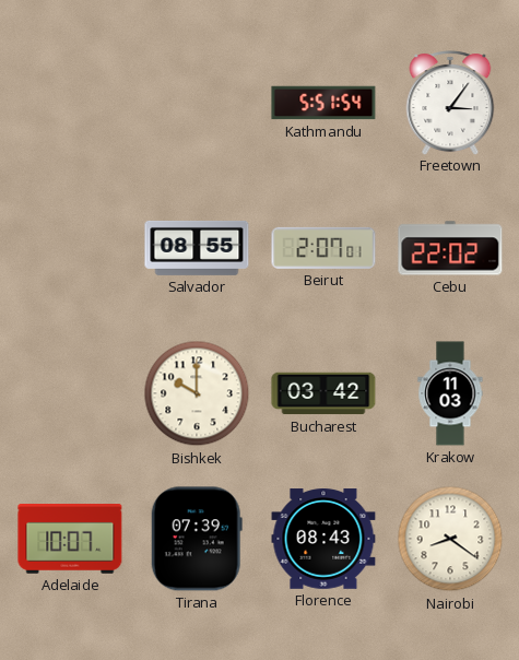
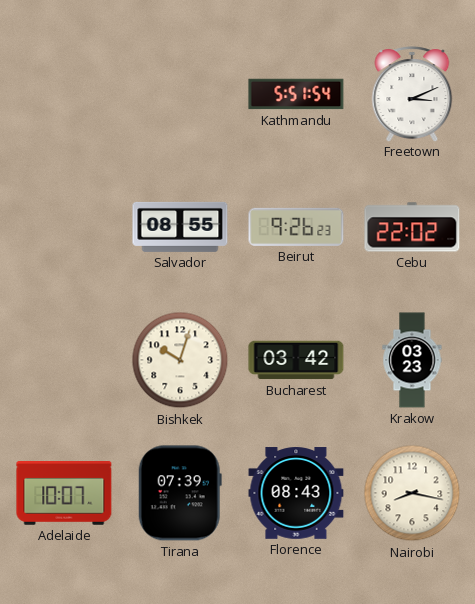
Freetown: 3:06 -> 3:11
Beirut: 2:07 -> 9:26
Bishkek: 10:00 -> 10:03
Krakow: 11:03 -> 03:23
Nairobi: 8:21 -> 8:17
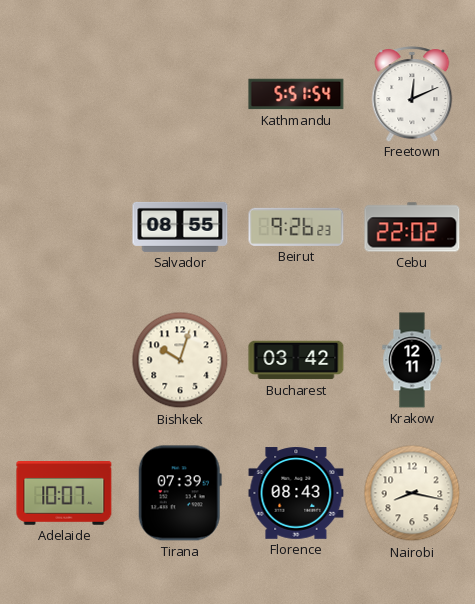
Freetown: 3:11 -> 12:11
Krakow: 03:23 -> 12:11
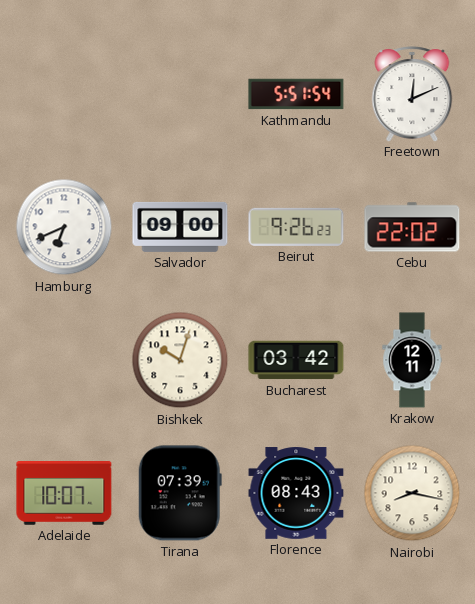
Hamburg: none -> 6:41
Salvador: 08:55 -> 09:00
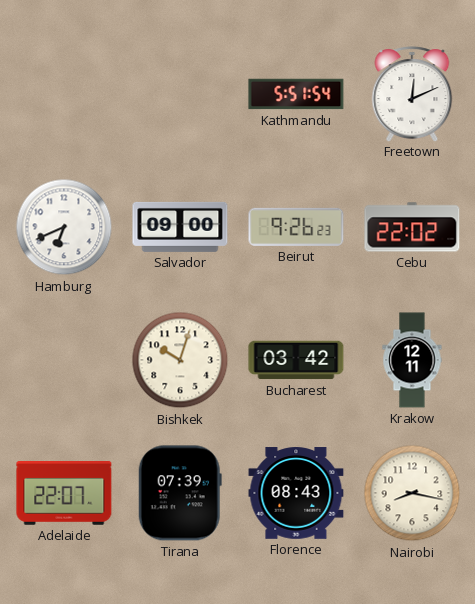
Adelaide: 10:07 -> 22:07
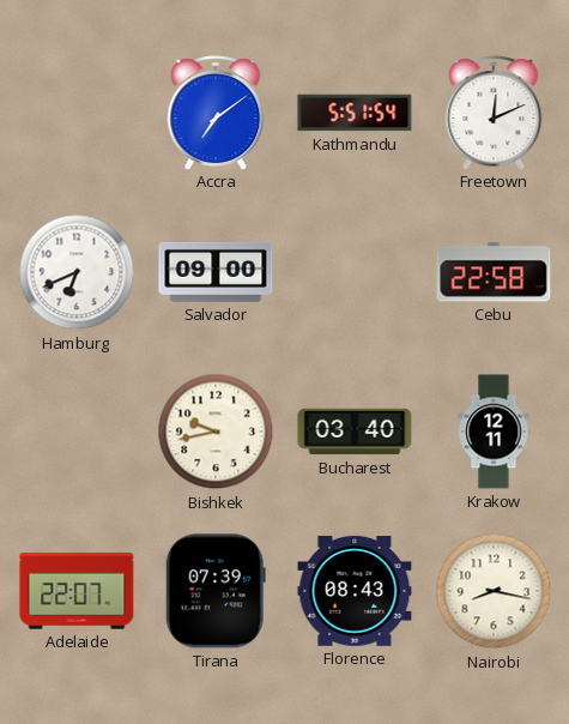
Accra: none -> 7:09
Beirut: 9:26 -> none
Cebu: 22:02 -> 22:58
Bishkek: 10:03 -> 9:43
Bucharest: 03:42 -> 03:40
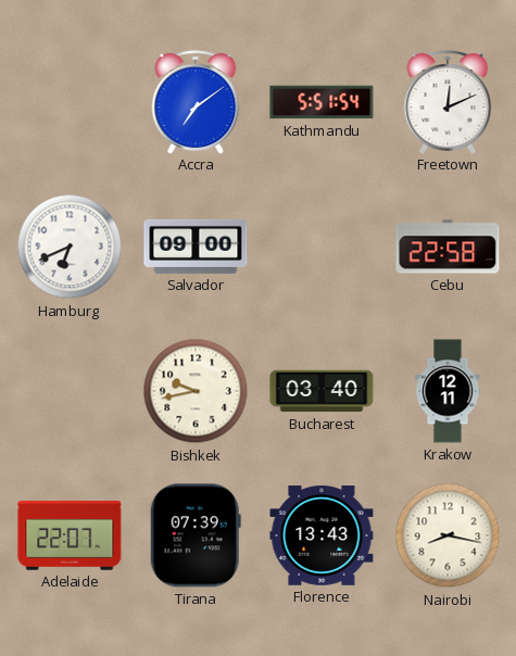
Florence: 08:43 -> 13:43
